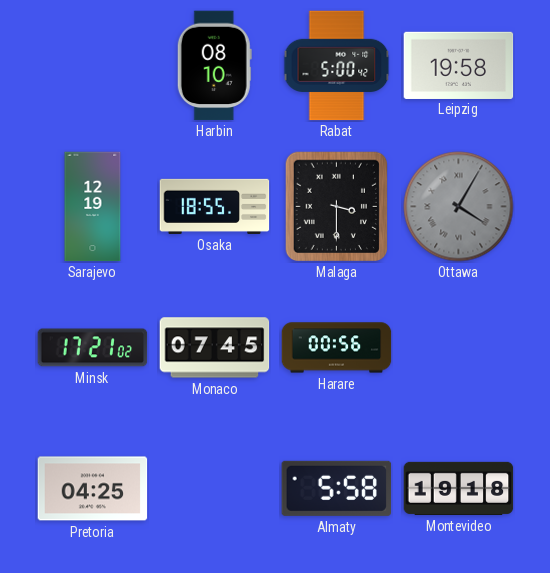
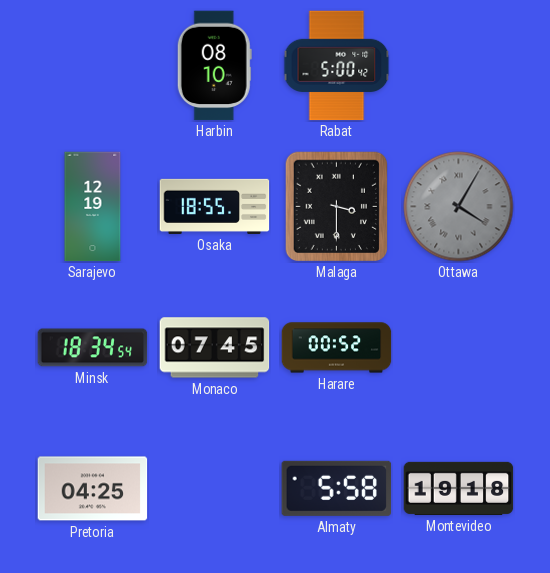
Leipzig: 19:58 -> none
Minsk: 17:21 -> 18:34
Harare: 00:56 -> 00:52
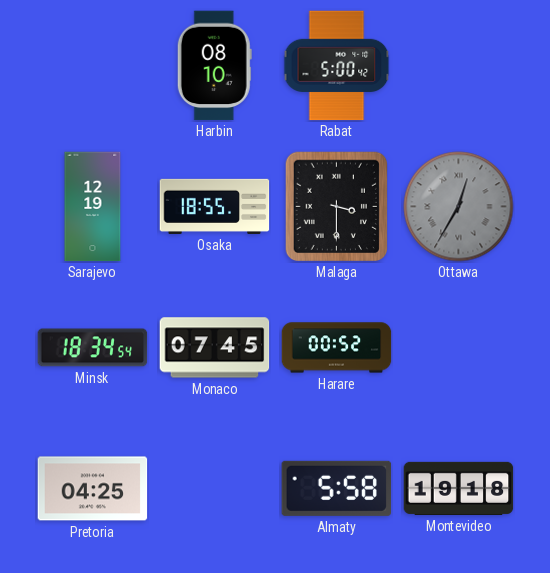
Ottawa: 4:05 -> 12:35
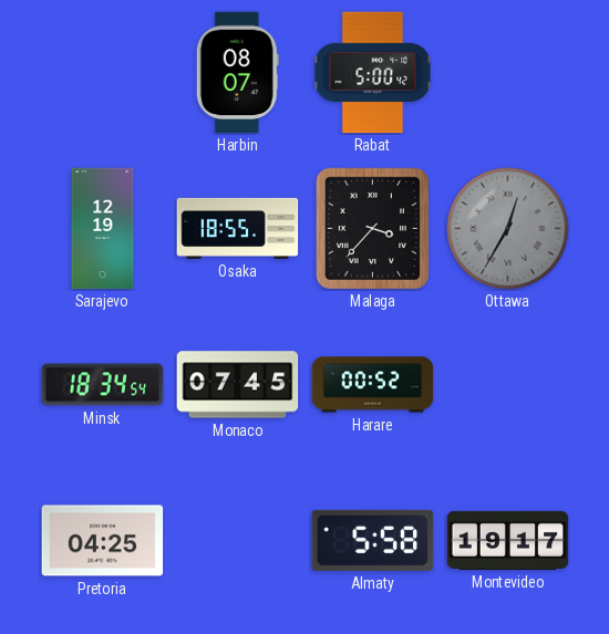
Harbin: 08:10 -> 08:07
Malaga: 3:30 -> 3:37
Montevideo: 19:18 -> 19:17
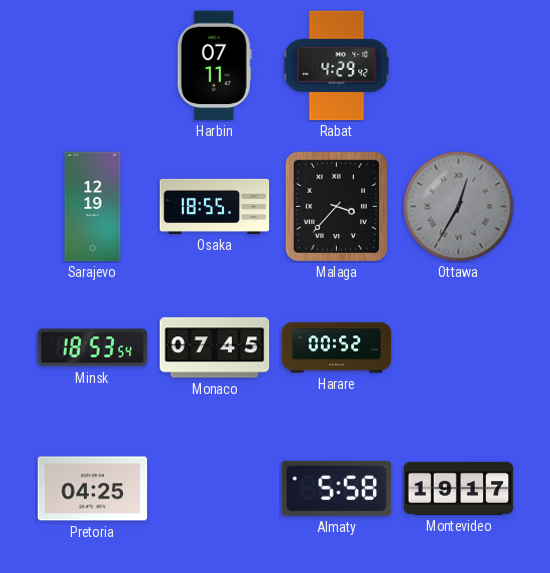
Harbin: 08:07 -> 07:11
Rabat: 5:00 -> 4:29
Minsk: 18:34 -> 18:53
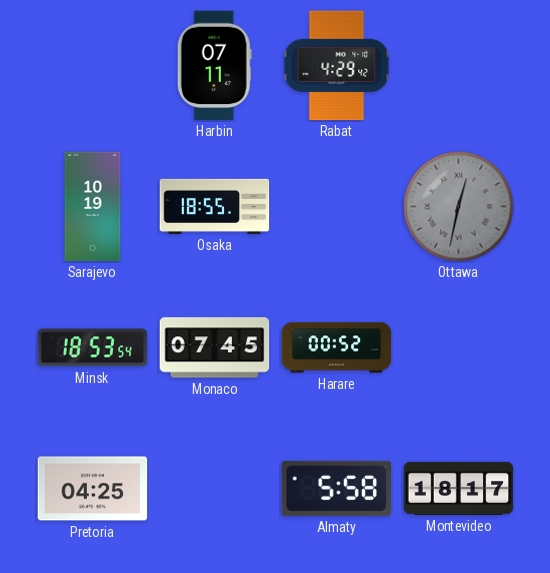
Sarajevo: 12:19 -> 10:19
Malaga: 3:37 -> none
Ottawa: 12:35 -> 12:32
Montevideo: 19:17 -> 18:17
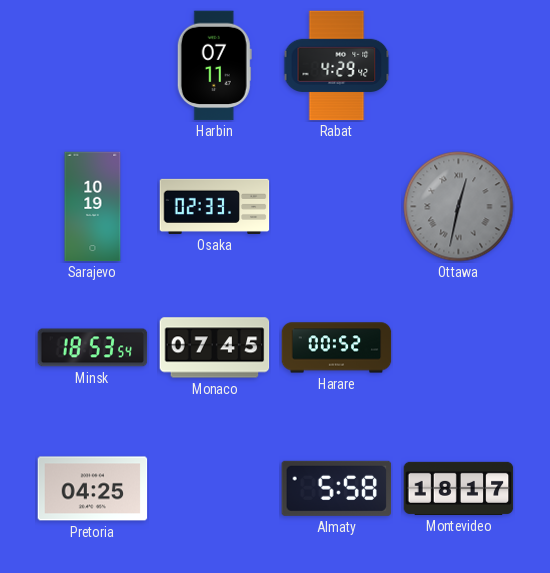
Osaka: 18:55 -> 02:33
